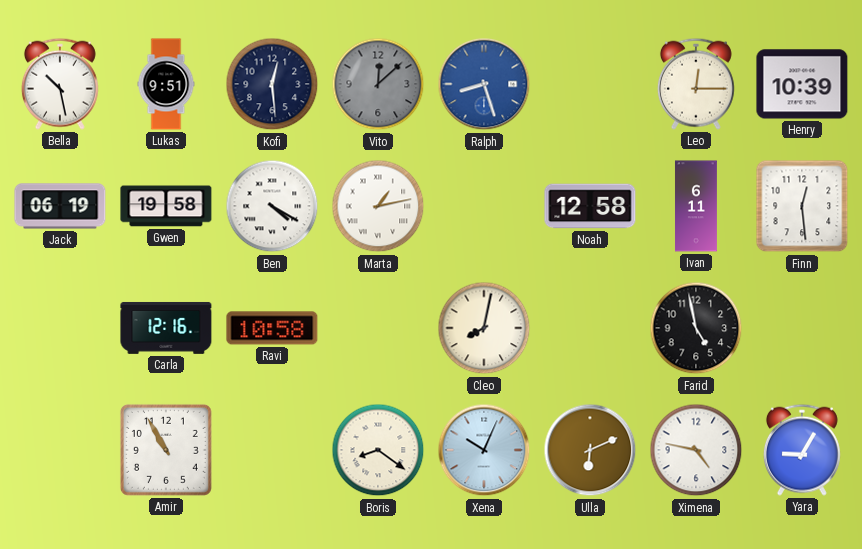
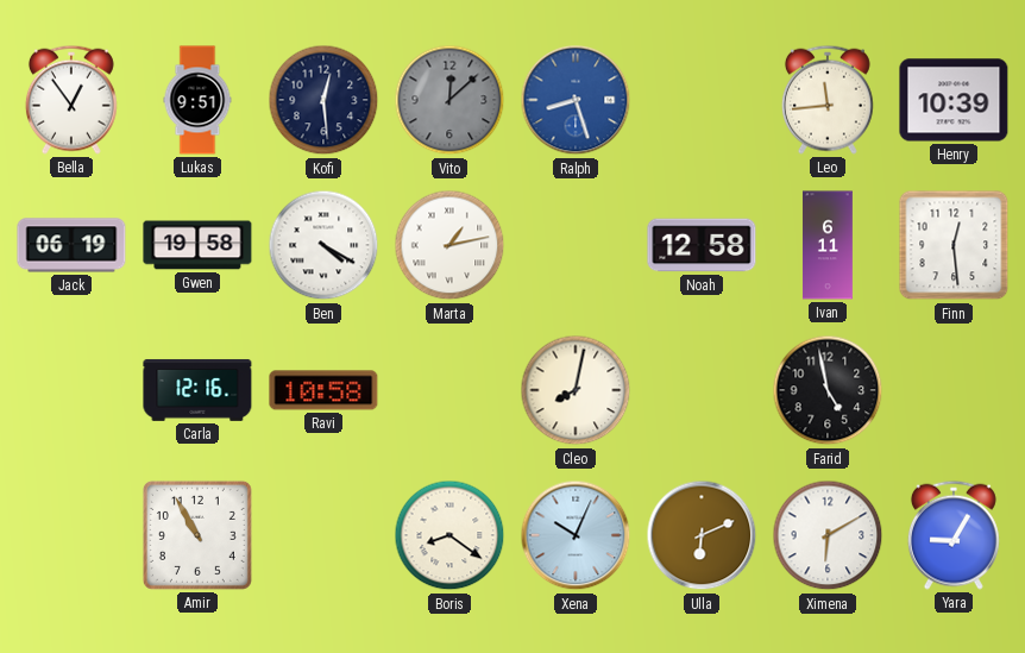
Bella: 10:28 -> 12:54
Leo: 12:15 -> 11:44
Ximena: 4:47 -> 6:10
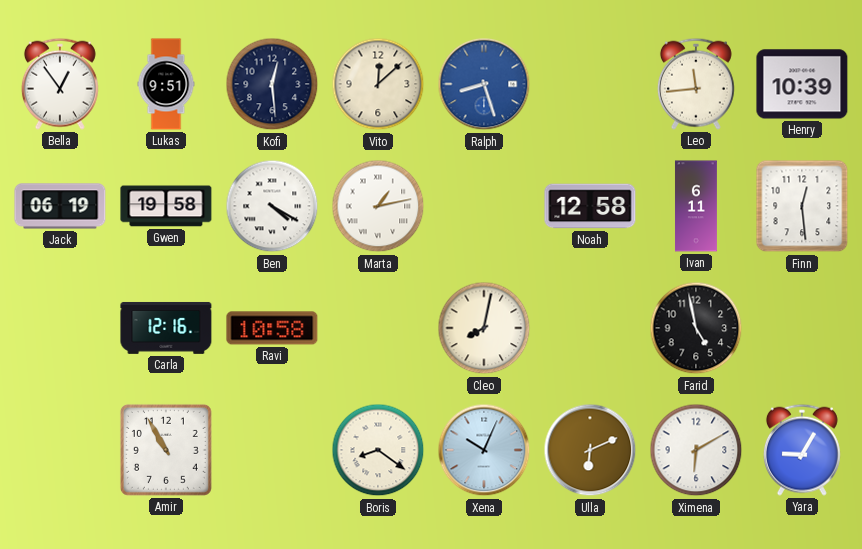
Vito dial: grey -> cream
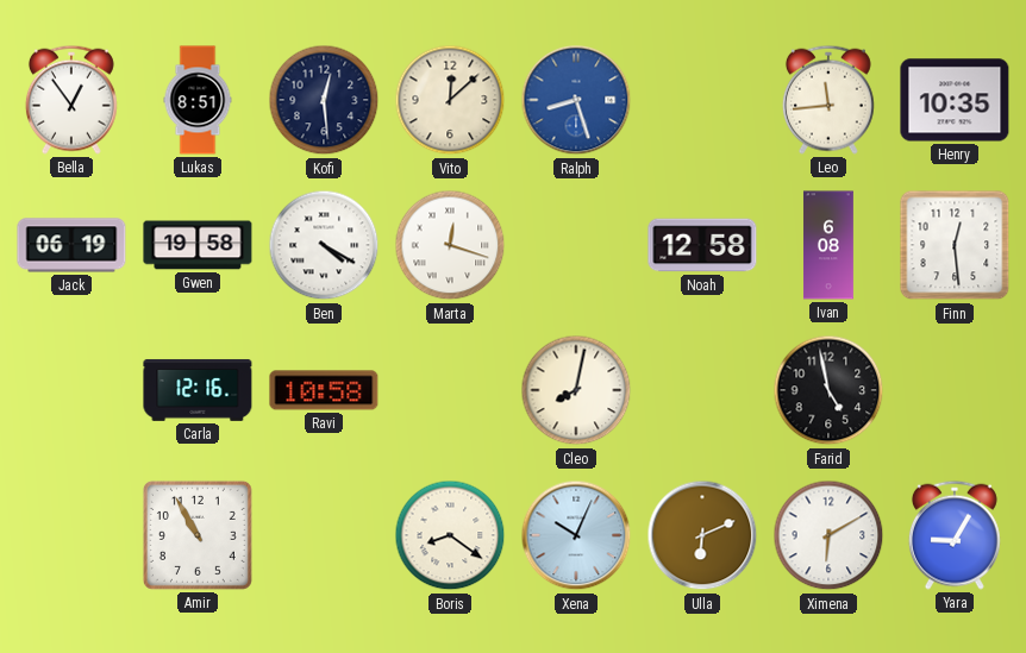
Lukas: 9:51 -> 8:51
Henry: 10:39 -> 10:35
Marta: 1:13 -> 12:18
Ivan: 6:11 -> 6:08
